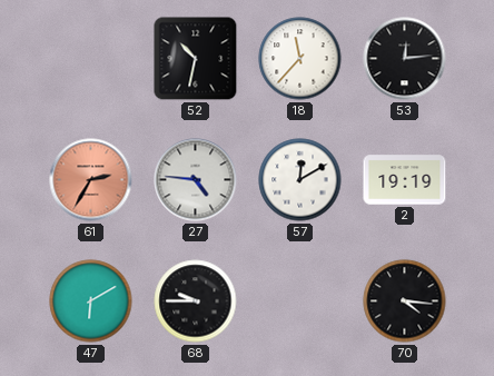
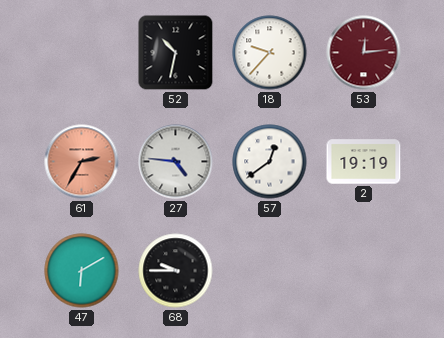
18: 11:37 -> 9:37
53 dial: black -> burgundy
57: 12:10 -> 12:39
70: 4:16 -> none
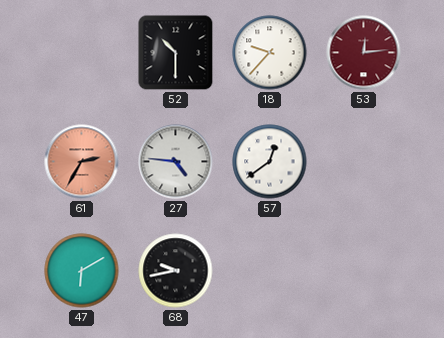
52: 10:32 -> 10:30
2: 19:19 -> none
68: 9:45 -> 9:43
